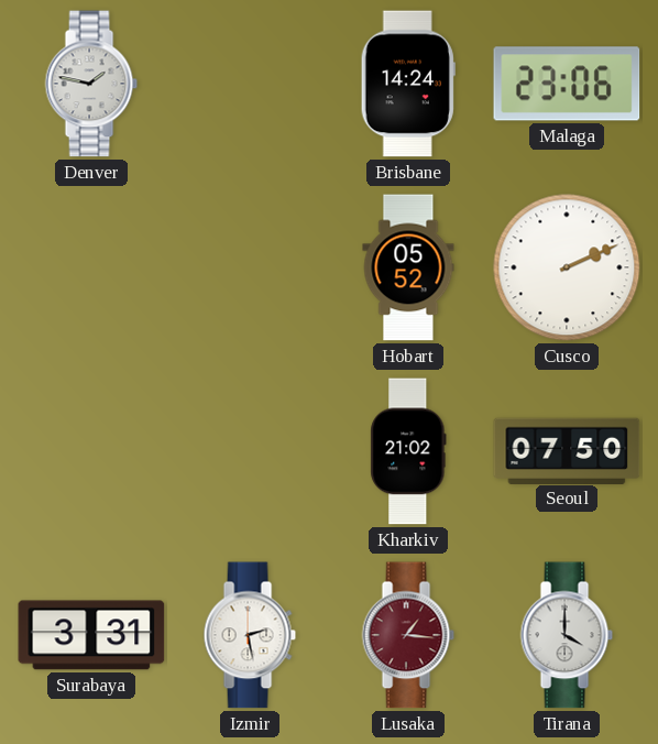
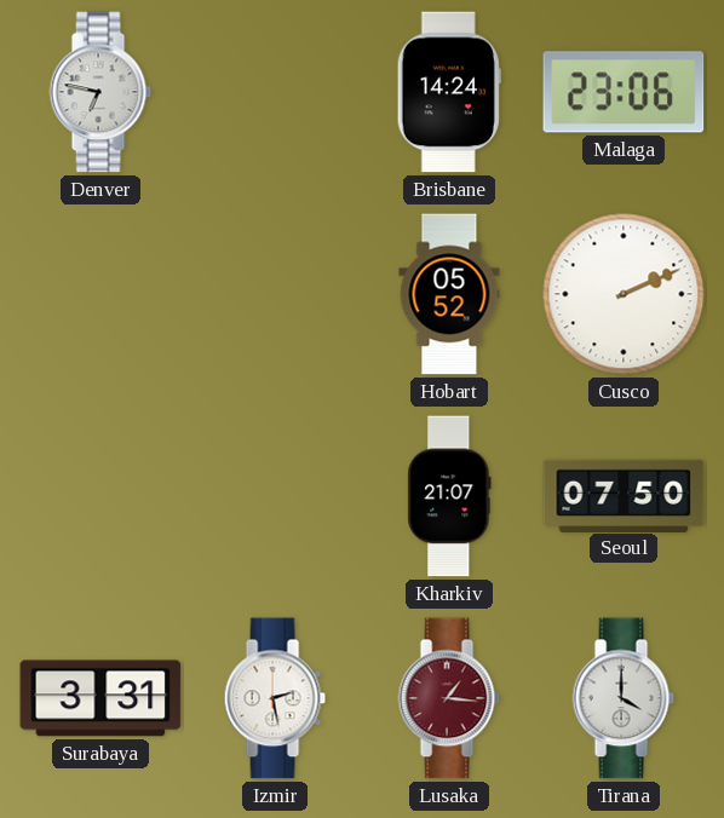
Denver: 1:47 -> 6:47
Kharkiv: 21:02 -> 21:07
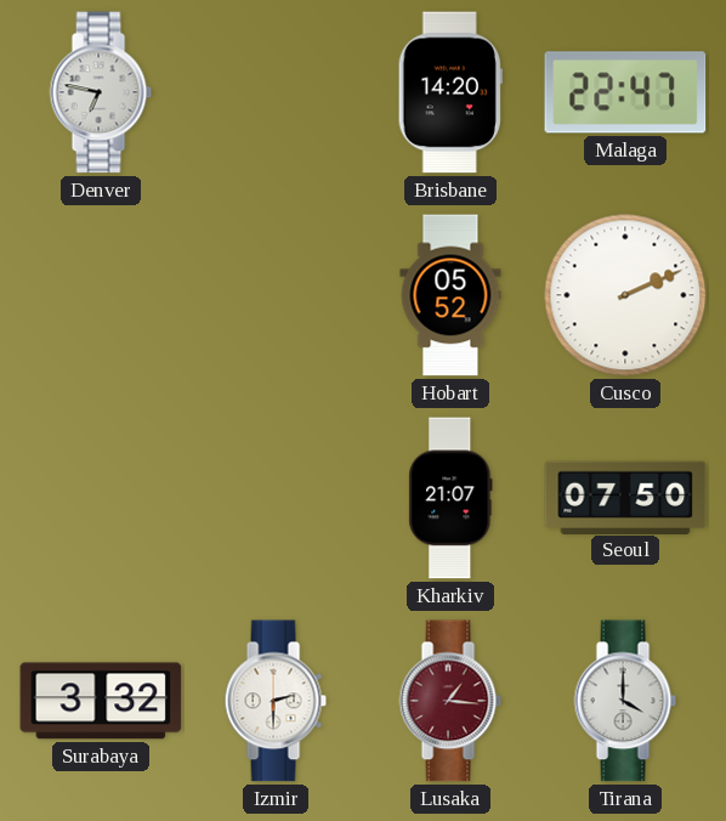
Brisbane: 14:24 -> 14:20
Malaga: 23:06 -> 22:47
Surabaya: 3:31 -> 3:32
Izmir: 2:28 -> 2:30
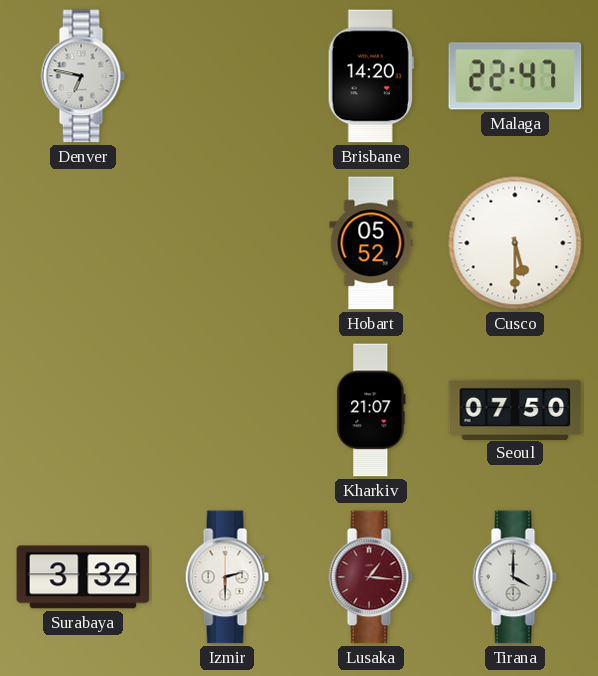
Cusco: 2:11 -> 5:30
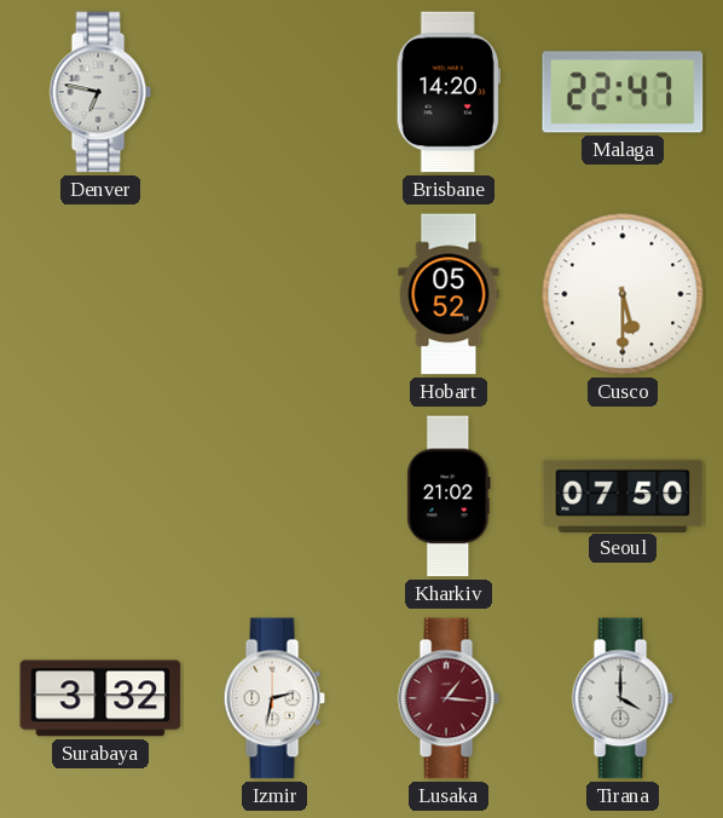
Kharkiv: 21:07 -> 21:02
Izmir: 2:30 -> 2:32
